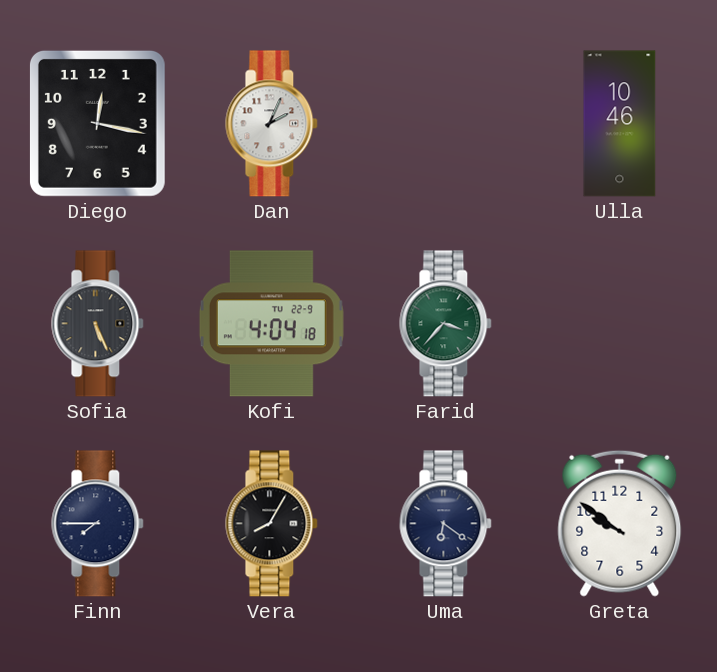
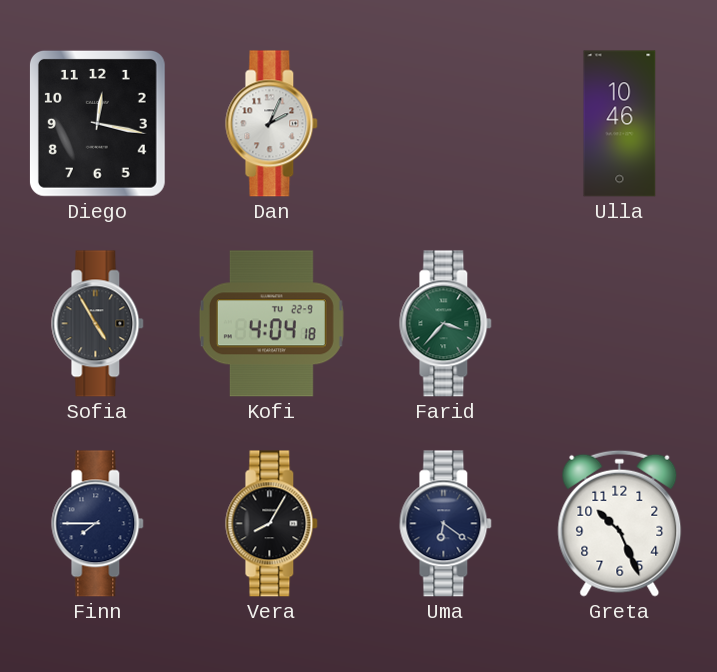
Sofia: 5:26 -> 4:55
Greta: 9:51 -> 10:26
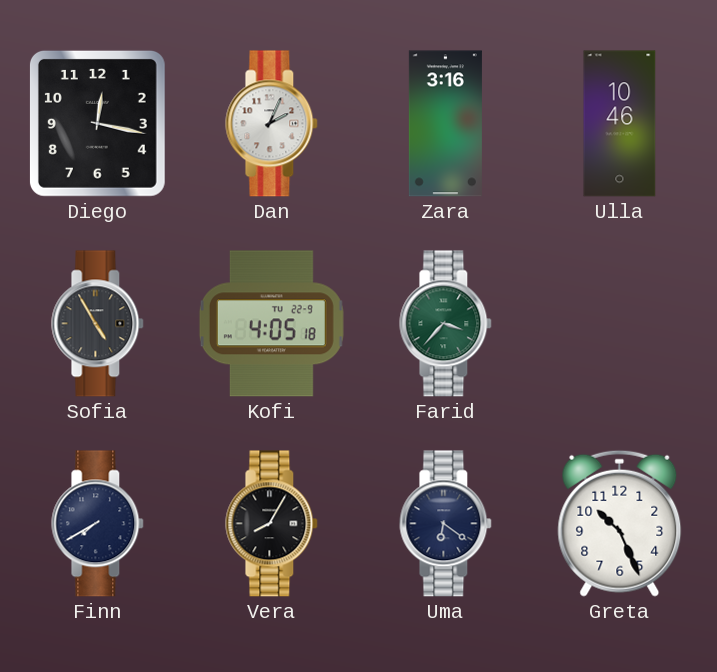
Zara: none -> 3:16
Kofi: 4:04 -> 4:05
Finn: 7:45 -> 7:40
